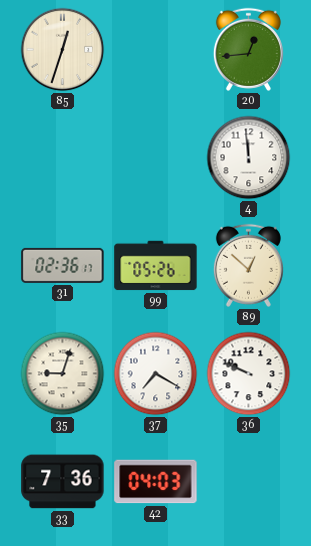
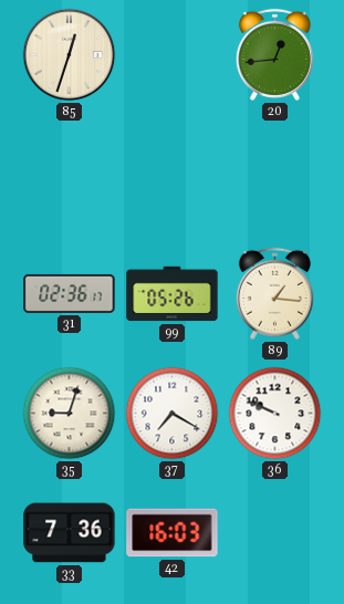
4: 11:59 -> none
89: 12:52 -> 1:16
42: 04:03 -> 16:03
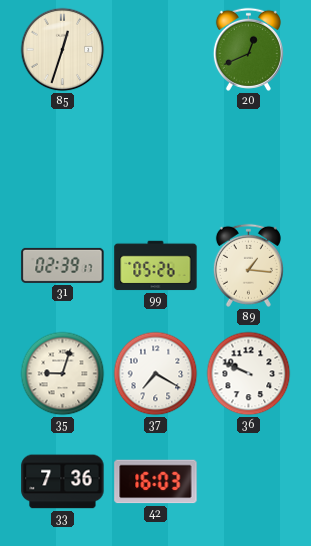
20: 12:44 -> 12:41
31: 02:36 -> 02:39
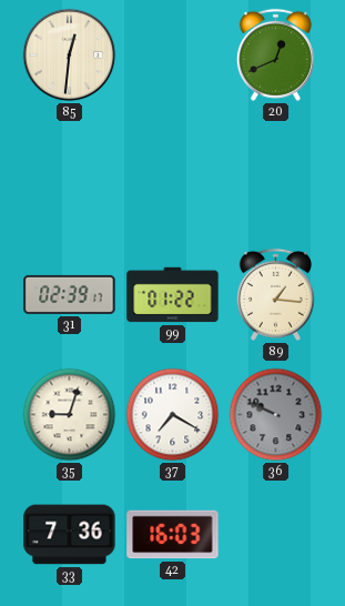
85: 12:33 -> 12:31
99: 05:26 -> 01:22
36 dial: white -> grey
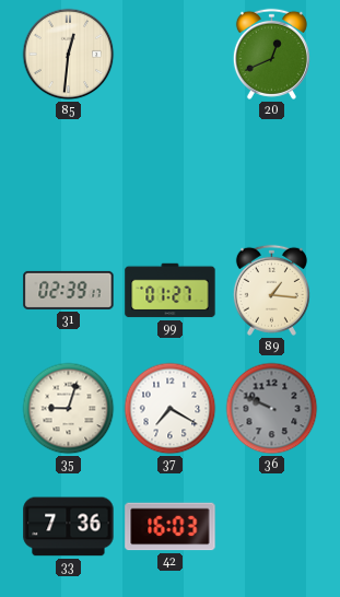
99: 01:22 -> 01:27
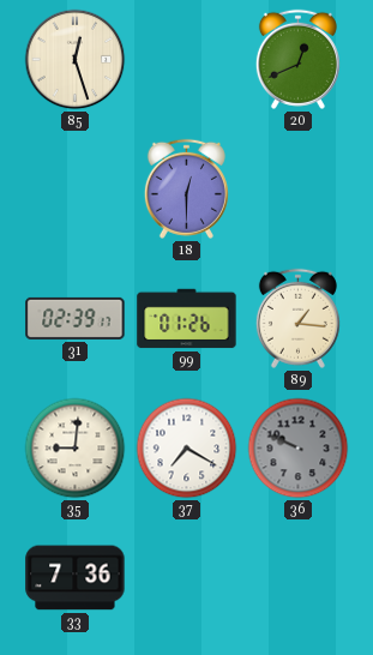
85: 12:31 -> 12:27
18: none -> 12:30
99: 01:27 -> 01:26
35: 9:03 -> 9:01
42: 16:03 -> none
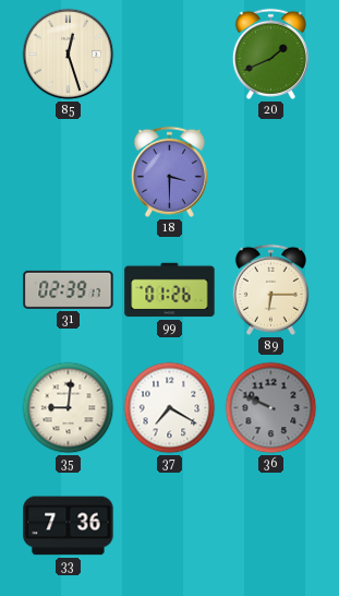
20: 12:41 -> 1:41
18: 12:30 -> 3:30
89: 1:16 -> 6:15
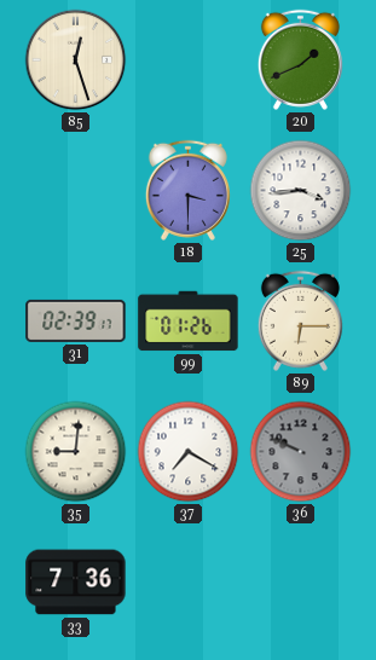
25: none -> 3:44
